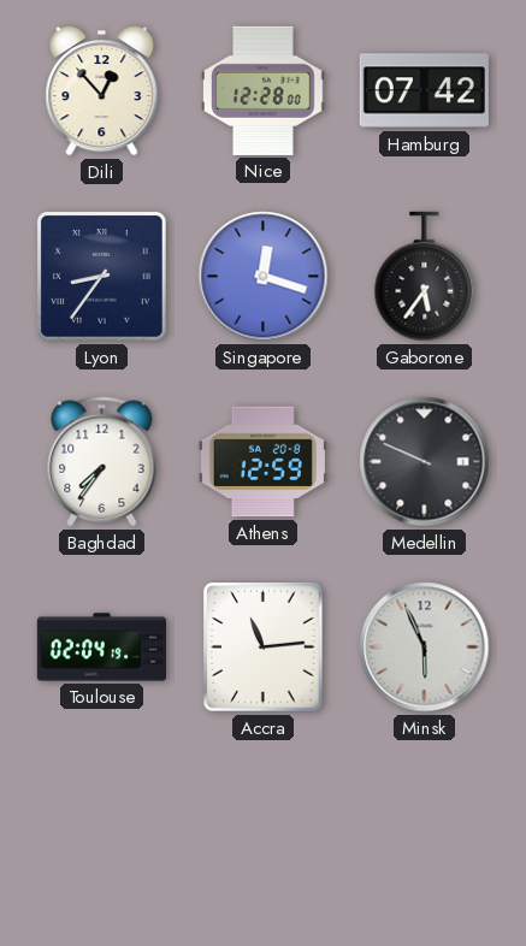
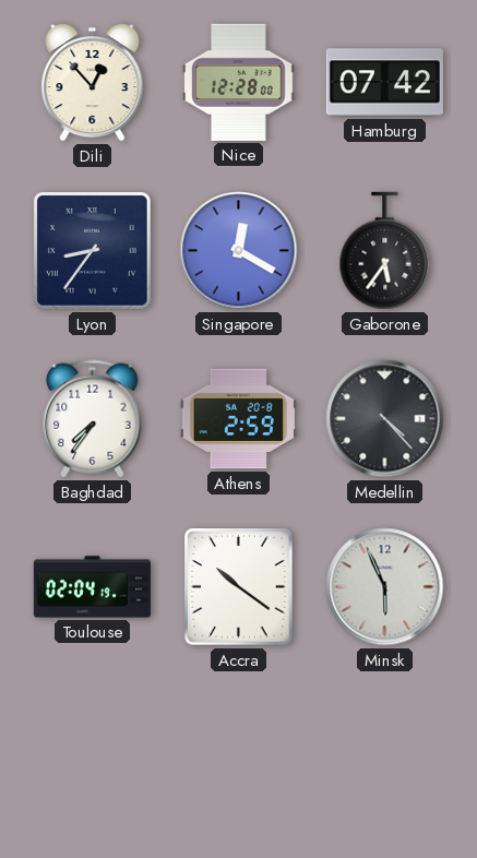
Singapore: 12:18 -> 12:20
Athens: 12:59 -> 2:59
Medellin: 9:49 -> 4:23
Accra: 11:14 -> 10:21
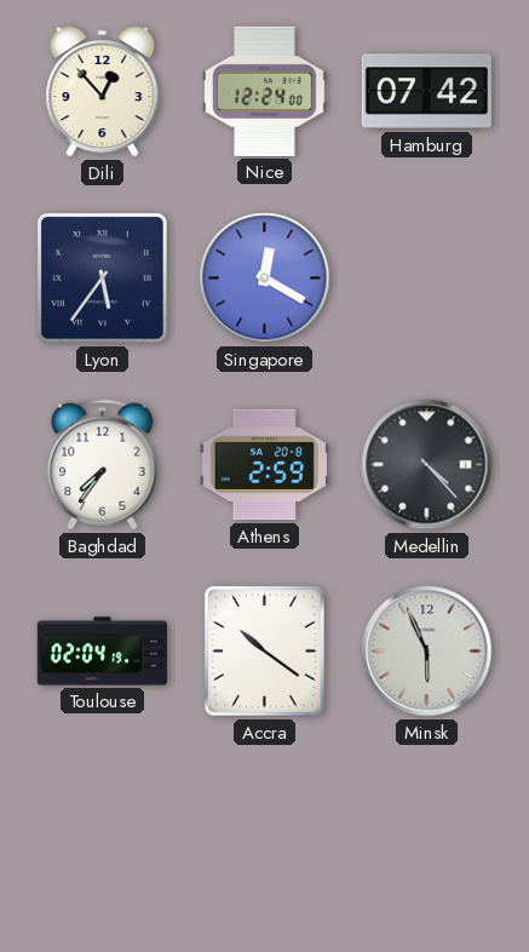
Nice: 12:28 -> 12:24
Lyon: 8:36 -> 5:36
Gaborone: 5:36 -> none
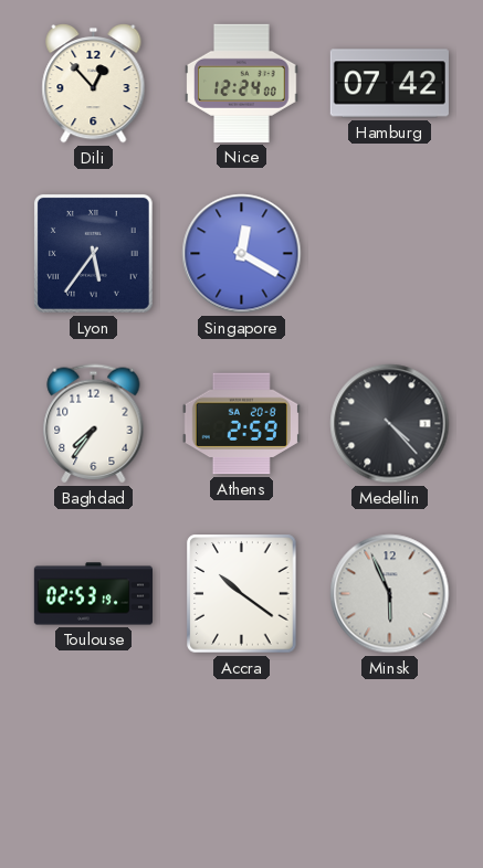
Toulouse: 02:04 -> 02:53
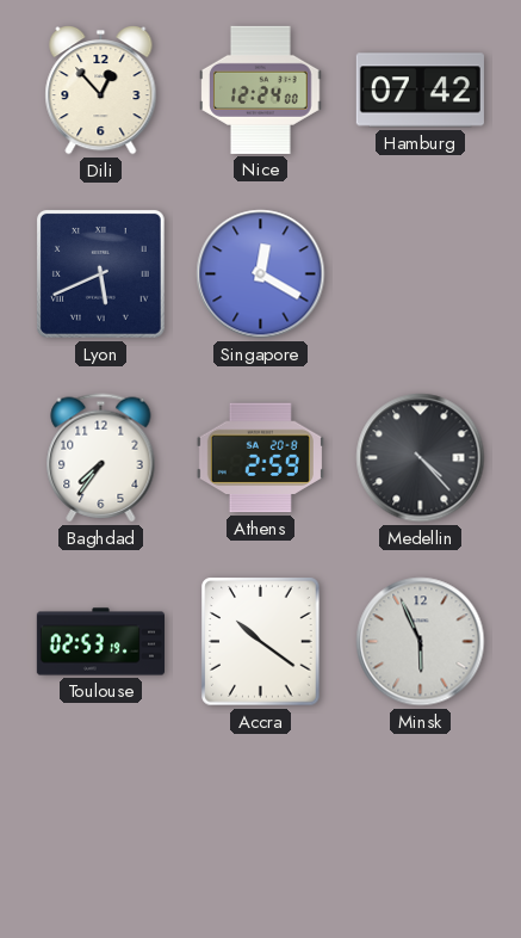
Lyon: 5:36 -> 5:41
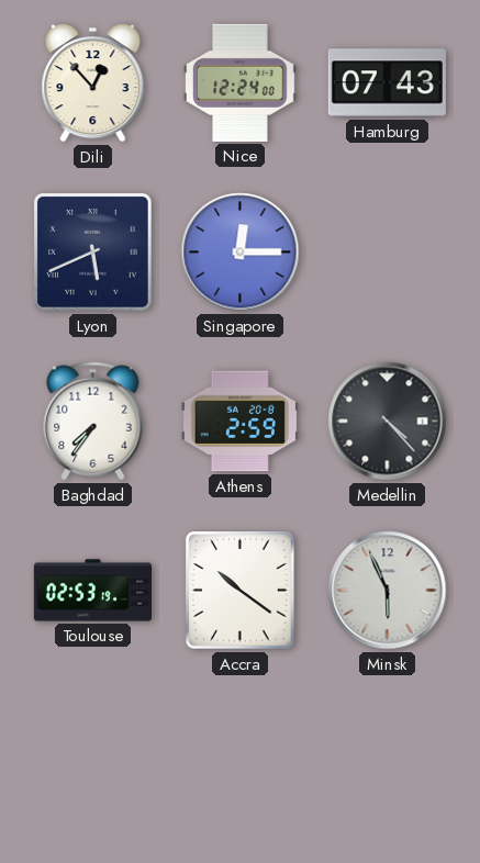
Hamburg: 07:42 -> 07:43
Singapore: 12:20 -> 12:15
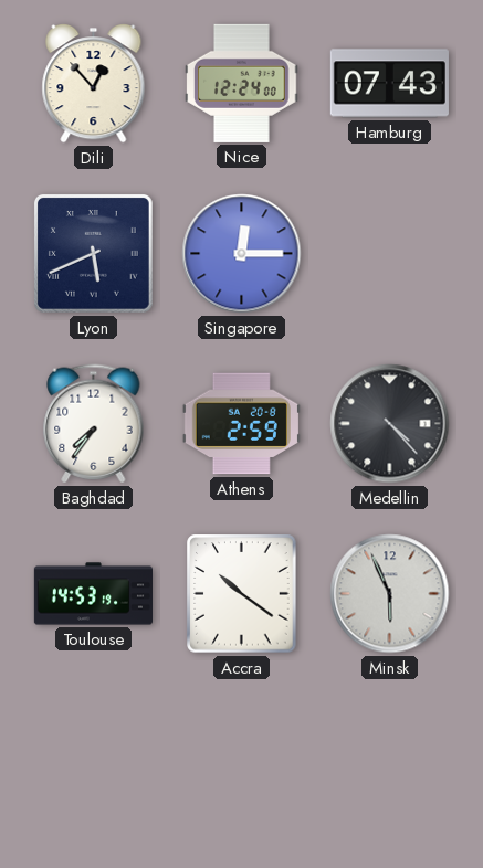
Toulouse: 02:53 -> 14:53
